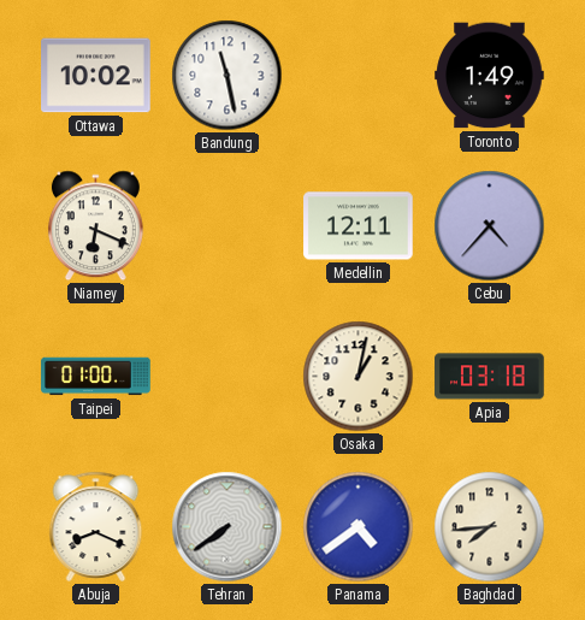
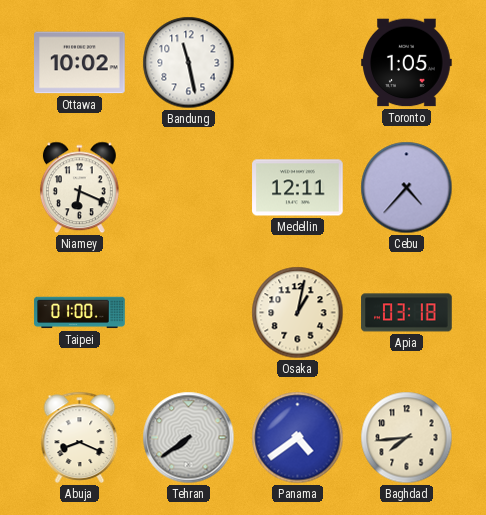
Toronto: 1:49 -> 1:05
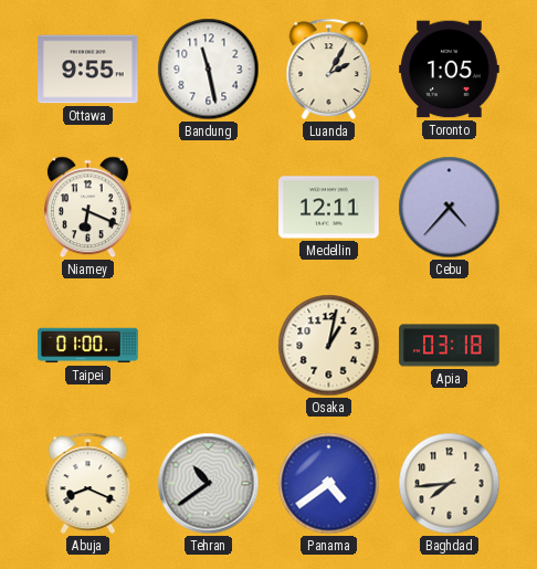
Ottawa: 10:02 -> 9:55
Luanda: none -> 2:05
Tehran: 7:39 -> 10:39
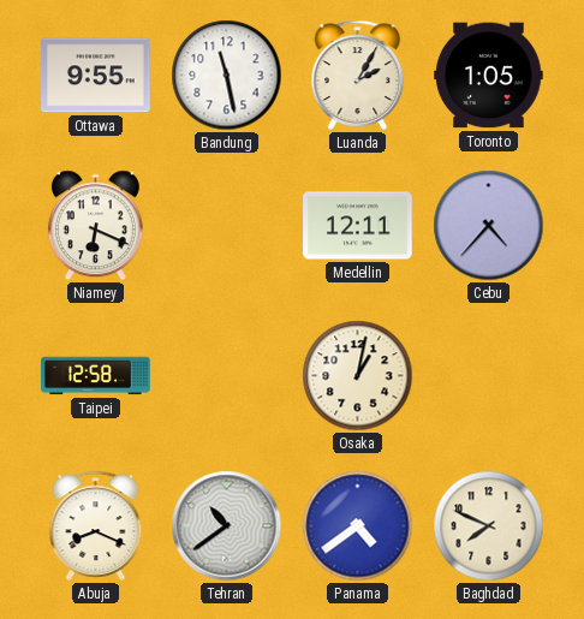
Taipei: 01:00 -> 12:58
Apia: 03:18 -> none
Baghdad: 7:44 -> 7:49
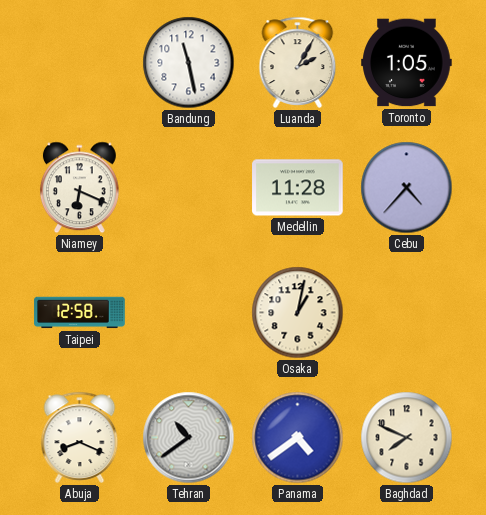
Ottawa: 9:55 -> none
Medellin: 12:11 -> 11:28
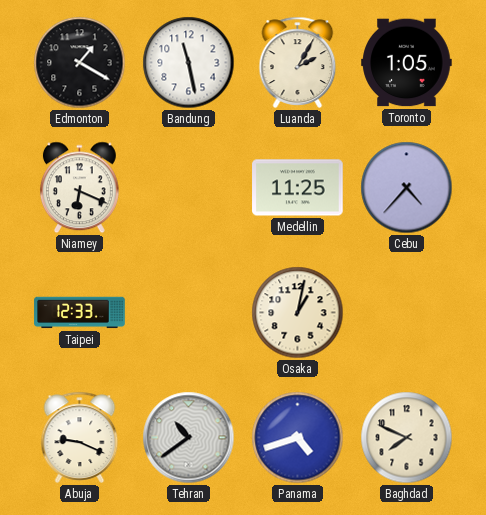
Edmonton: none -> 1:20
Medellin: 11:28 -> 11:25
Taipei: 12:58 -> 12:33
Abuja: 8:19 -> 9:19
Panama: 4:39 -> 4:42
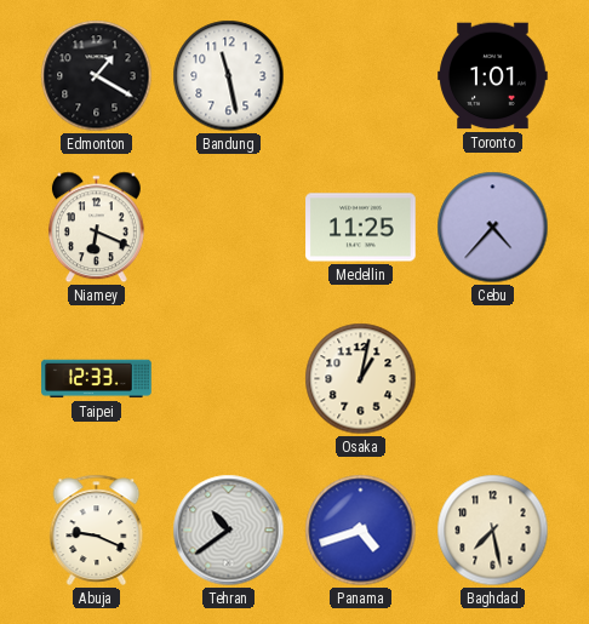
Luanda: 2:05 -> none
Toronto: 1:05 -> 1:01
Baghdad: 7:49 -> 7:28
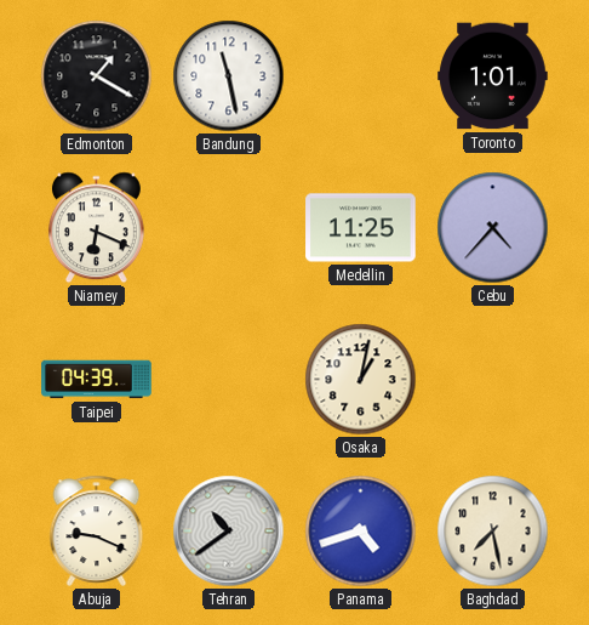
Taipei: 12:33 -> 04:39
